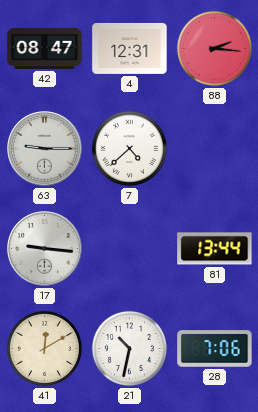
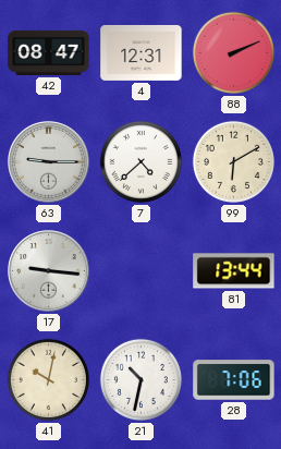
88: 2:16 -> 2:11
99: none -> 6:10
41: 12:10 -> 10:02
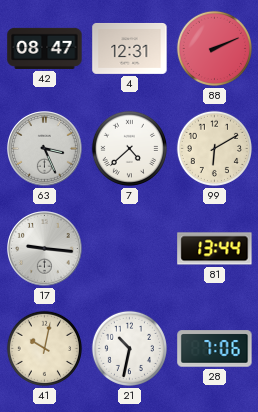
63: 9:15 -> 3:26
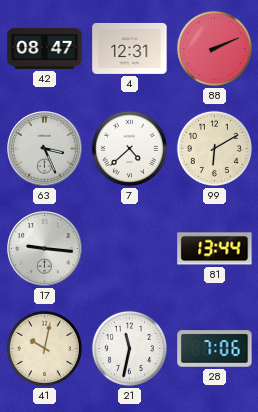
21: 10:32 -> 11:32
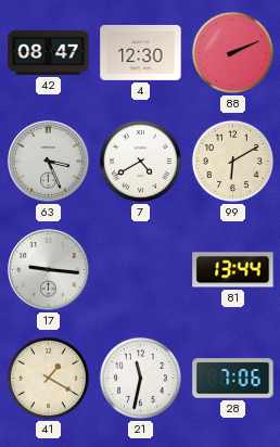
4: 12:31 -> 12:30
7: 4:38 -> 4:40
41: 10:02 -> 1:20
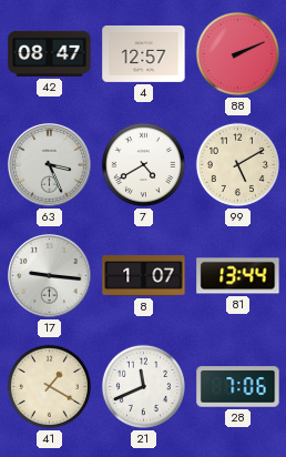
4: 12:30 -> 12:57
99: 6:10 -> 5:10
8: none -> 1:07
21: 11:32 -> 11:41
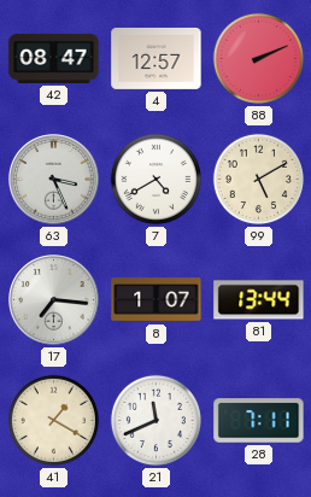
17: 9:16 -> 7:16
28: 7:06 -> 7:11
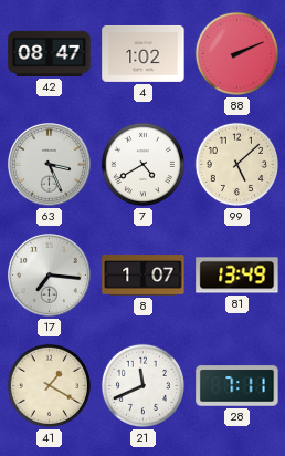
4: 12:57 -> 1:02
99: 5:10 -> 5:08
81: 13:44 -> 13:49
